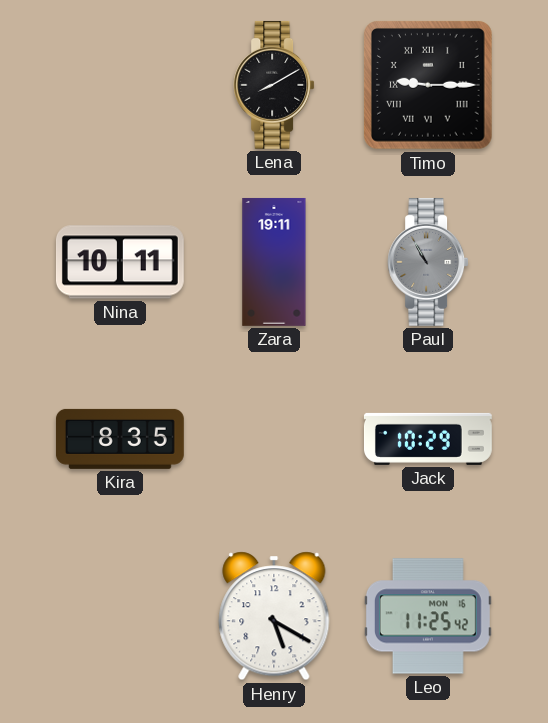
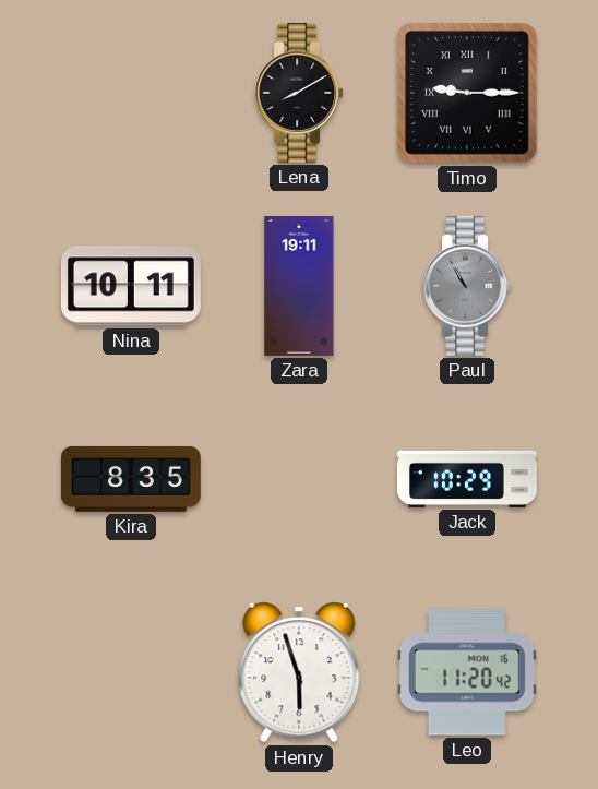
Henry: 5:20 -> 5:57
Leo: 11:25 -> 11:20
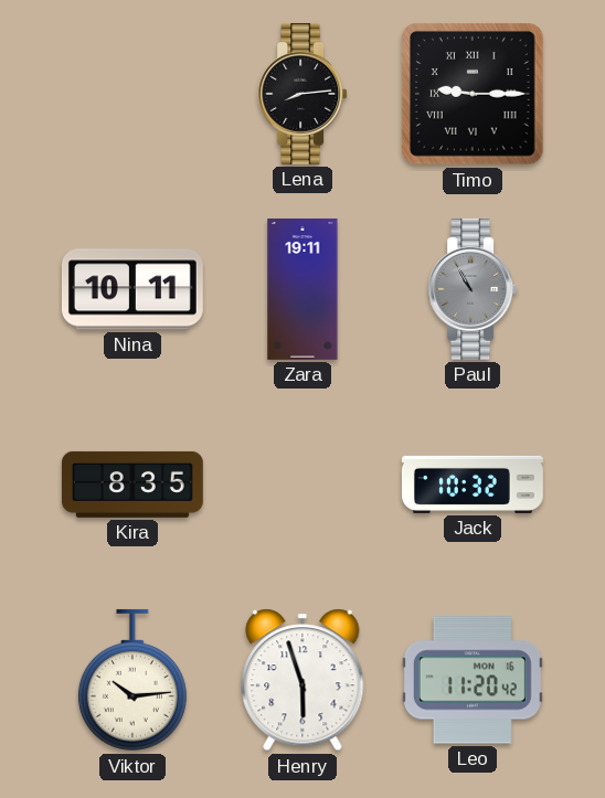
Lena: 8:10 -> 8:14
Jack: 10:29 -> 10:32
Viktor: none -> 10:14
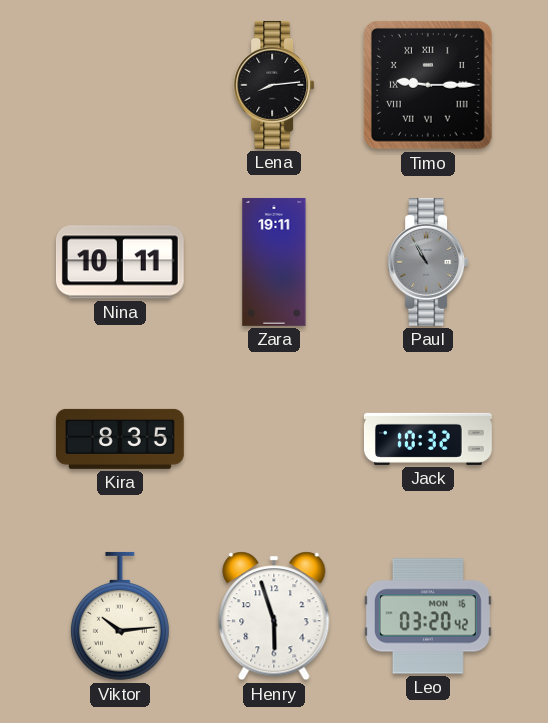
Leo: 11:20 -> 03:20
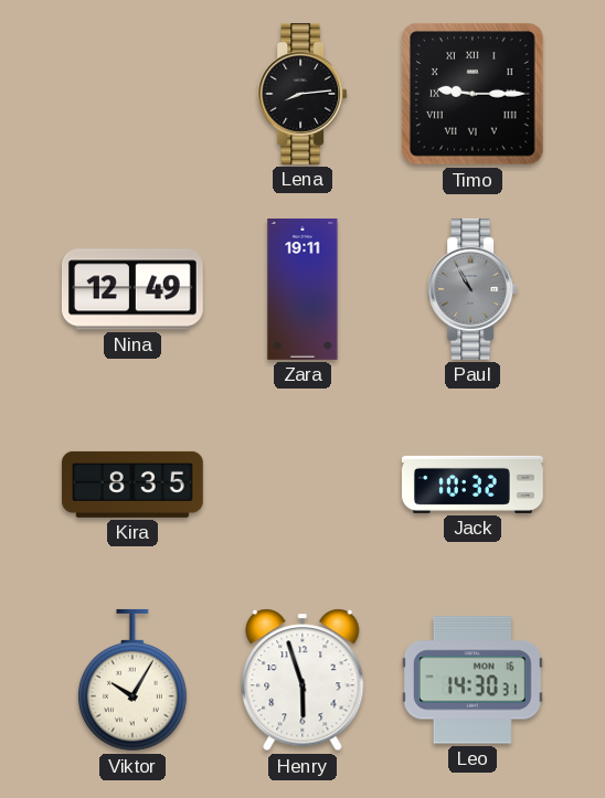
Nina: 10:11 -> 12:49
Viktor: 10:14 -> 10:05
Leo: 03:20 -> 14:30
